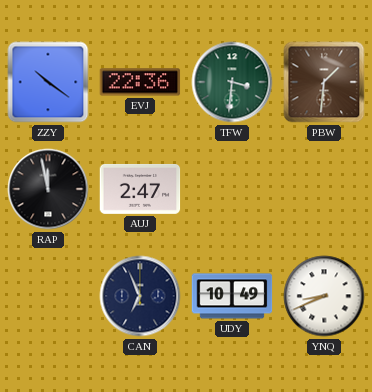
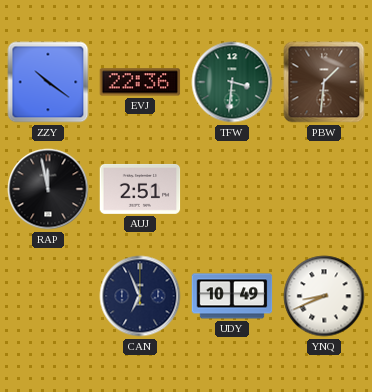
AUJ: 2:47 -> 2:51
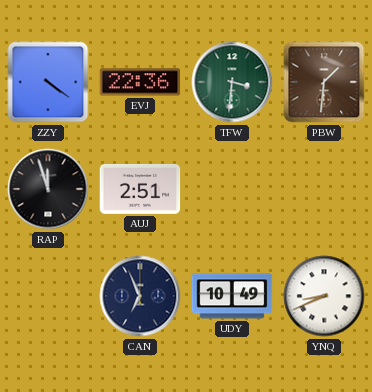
ZZY: 10:21 -> 4:21
RAP: 11:58 -> 11:57
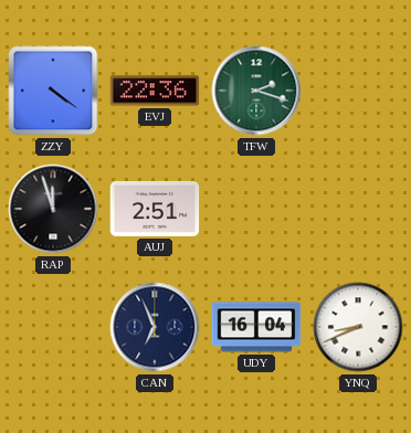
TFW: 3:31 -> 2:18
PBW: 1:31 -> none
UDY: 10:49 -> 16:04
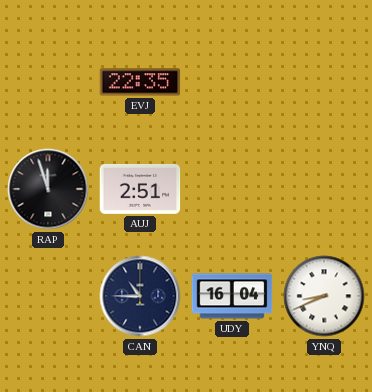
ZZY: 4:21 -> none
EVJ: 22:36 -> 22:35
TFW: 2:18 -> none
CAN: 6:56 -> 10:45
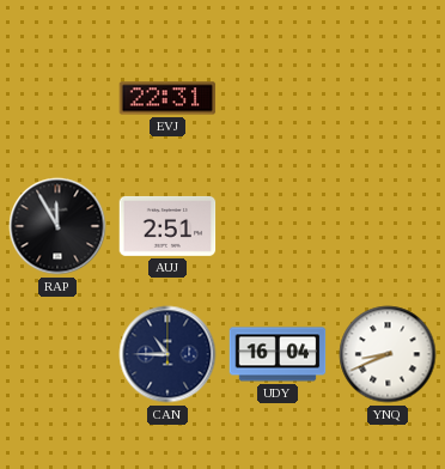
EVJ: 22:35 -> 22:31
RAP: 11:57 -> 11:55
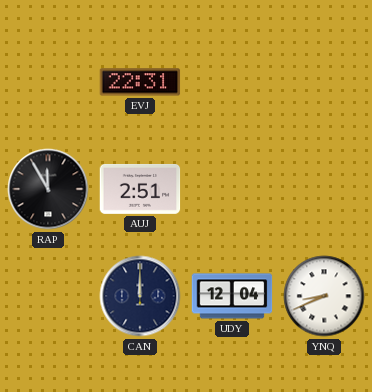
CAN: 10:45 -> 12:00
UDY: 16:04 -> 12:04
